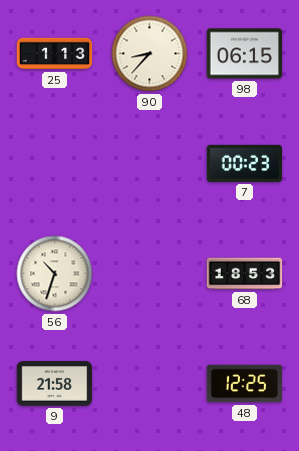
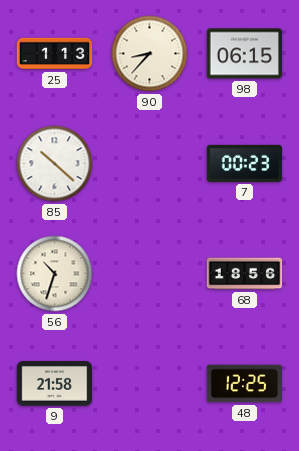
85: none -> 10:22
68: 18:53 -> 18:56
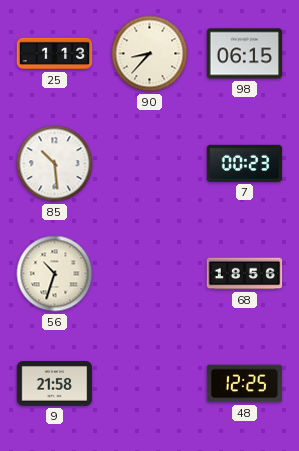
85: 10:22 -> 10:29
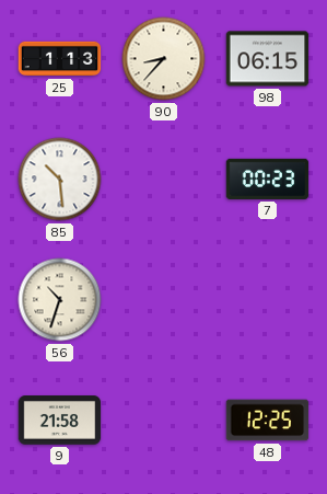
68: 18:56 -> none
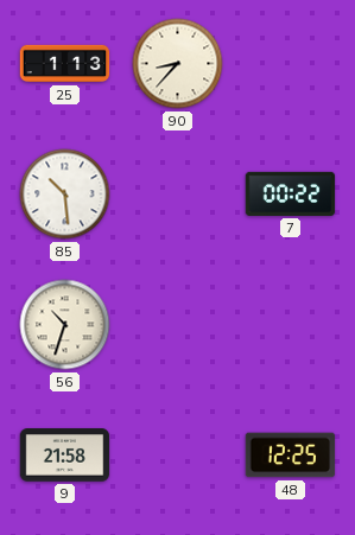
98: 06:15 -> none
7: 00:23 -> 00:22
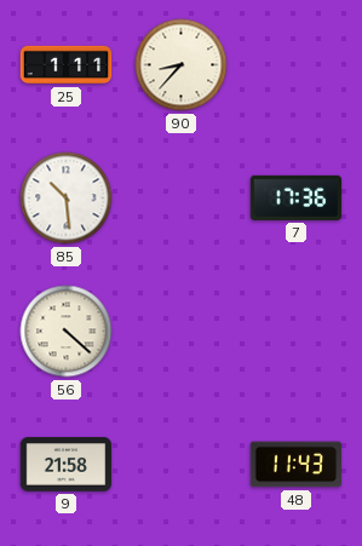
25: 1:13 -> 1:11
7: 00:22 -> 17:36
56: 10:33 -> 4:22
48: 12:25 -> 11:43
